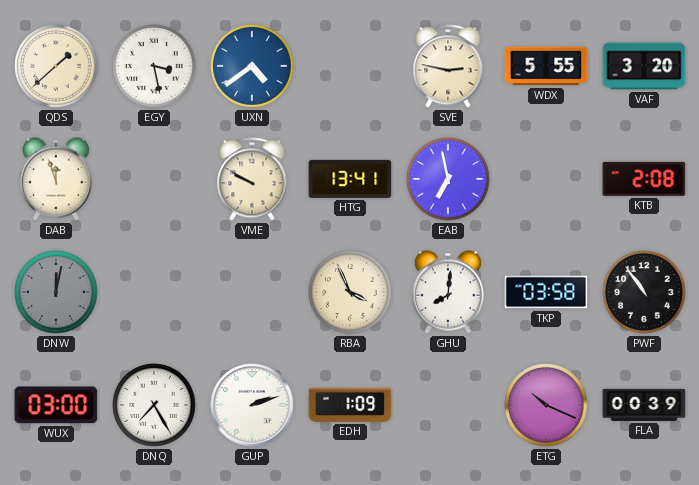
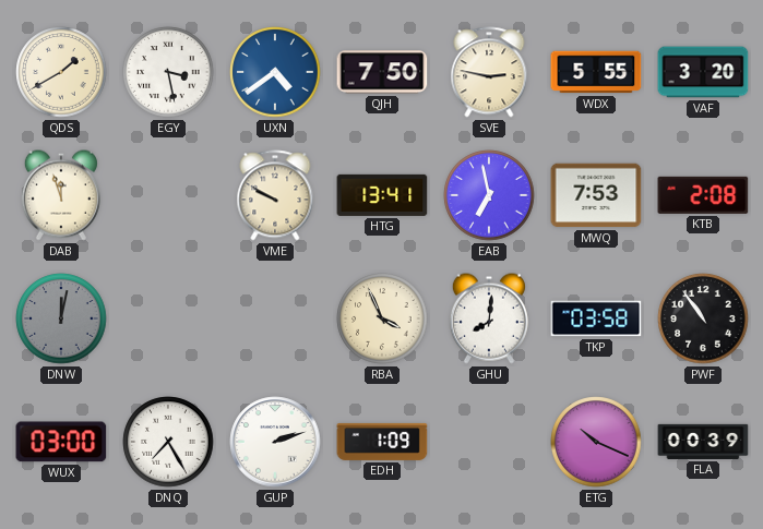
QDS: 1:38 -> 1:40
QJH: none -> 7:50
MWQ: none -> 7:53
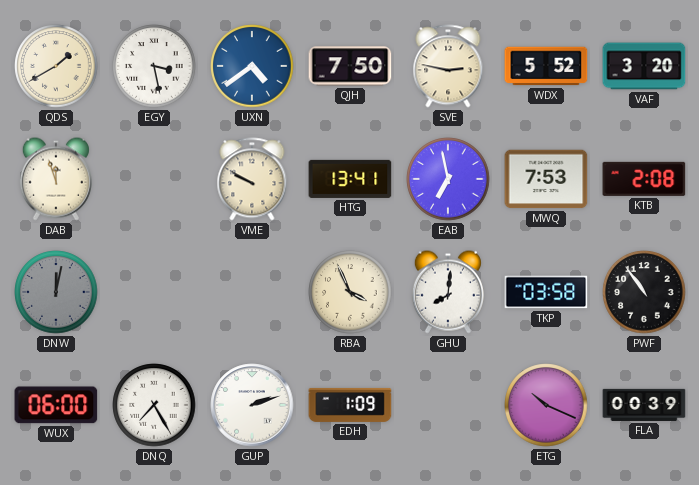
WDX: 5:55 -> 5:52
WUX: 03:00 -> 06:00
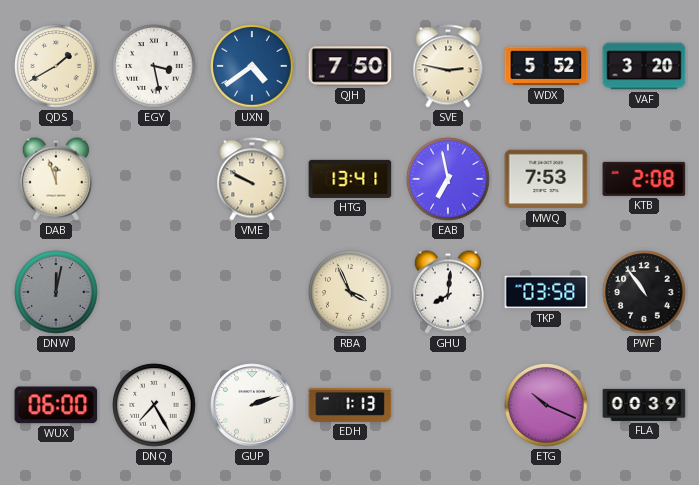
EDH: 1:09 -> 1:13
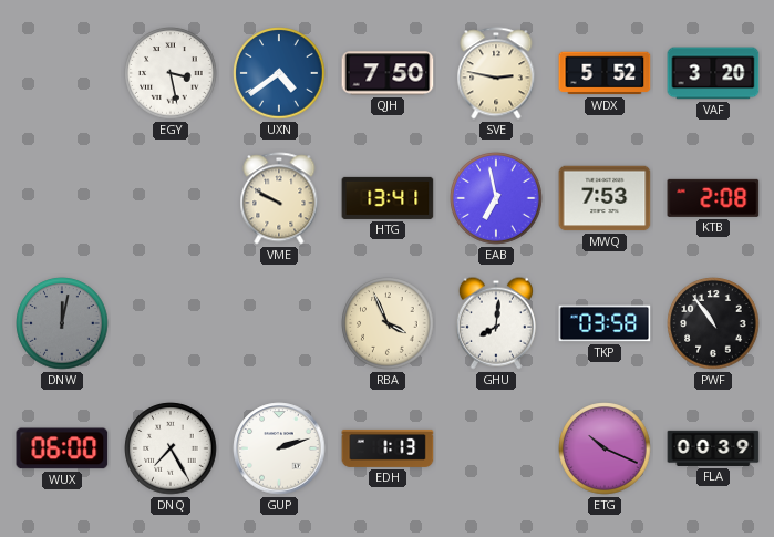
QDS: 1:40 -> none
DAB: 11:57 -> none
